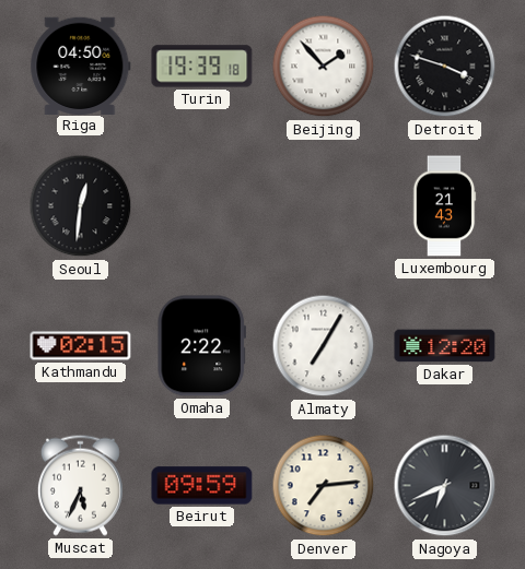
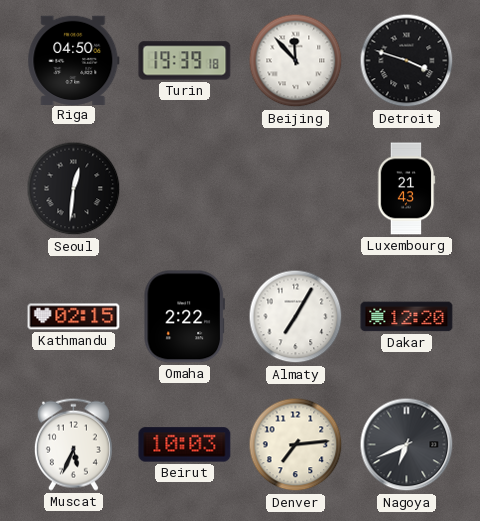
Beijing: 1:53 -> 11:53
Beirut: 09:59 -> 10:03
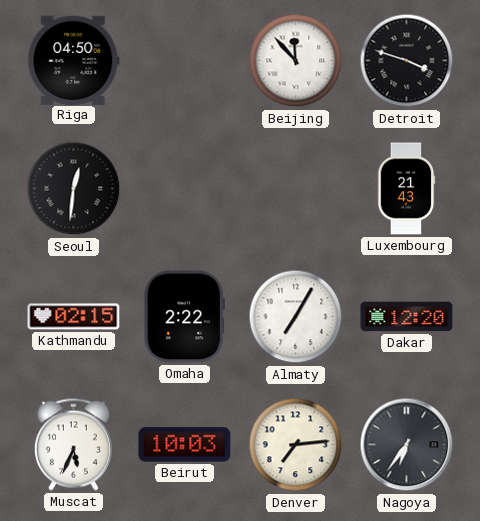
Turin: 19:39 -> none
Nagoya: 6:41 -> 6:36
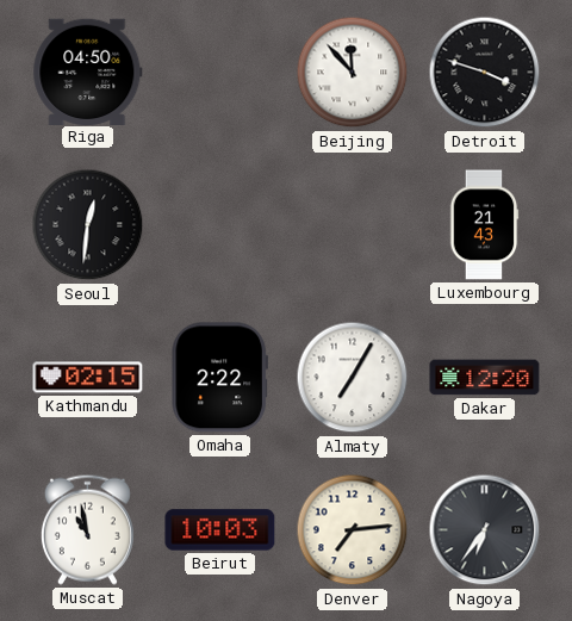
Muscat: 5:34 -> 10:58
